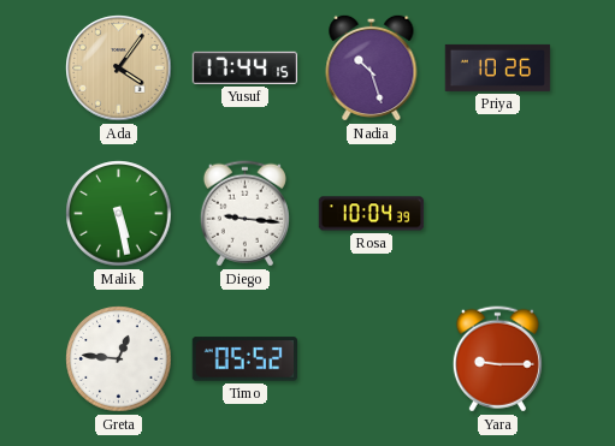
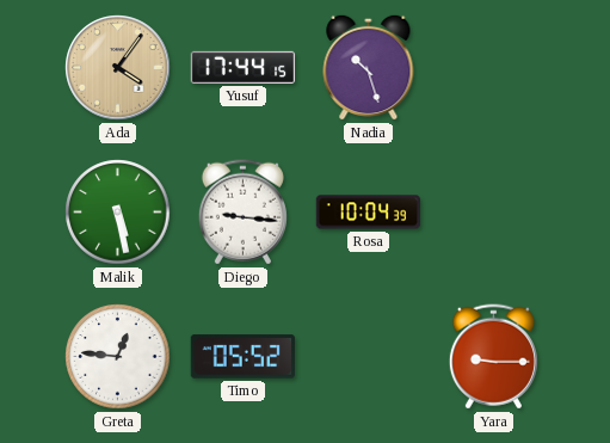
Priya: 10:26 -> none
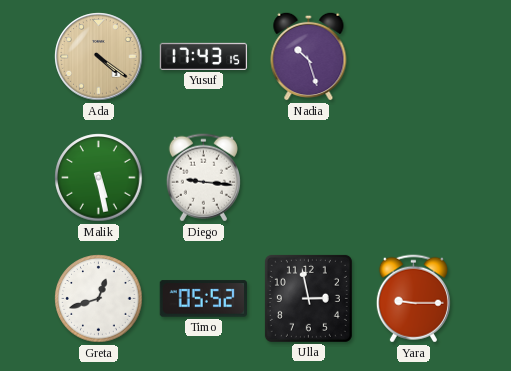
Ada: 4:06 -> 4:21
Yusuf: 17:44 -> 17:43
Rosa: 10:04 -> none
Greta: 12:46 -> 12:42
Ulla: none -> 2:58
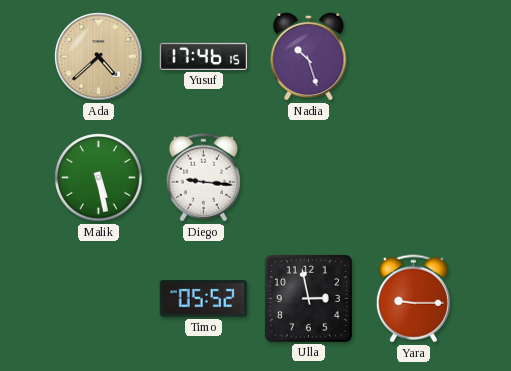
Ada: 4:21 -> 4:38
Yusuf: 17:43 -> 17:46
Greta: 12:42 -> none
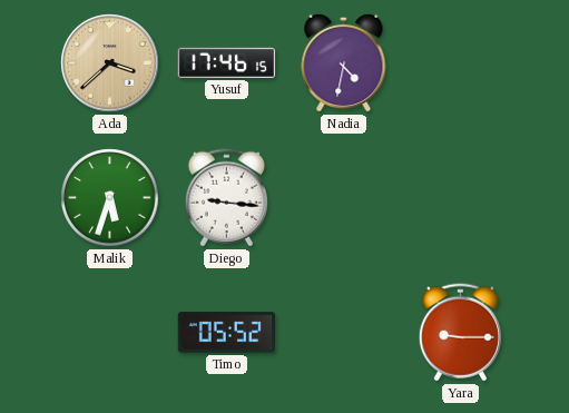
Ada: 4:38 -> 3:38
Nadia: 10:27 -> 4:32
Malik: 5:28 -> 5:33
Ulla: 2:58 -> none
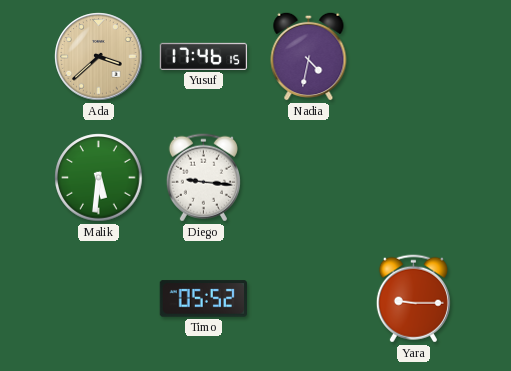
Malik: 5:33 -> 5:31
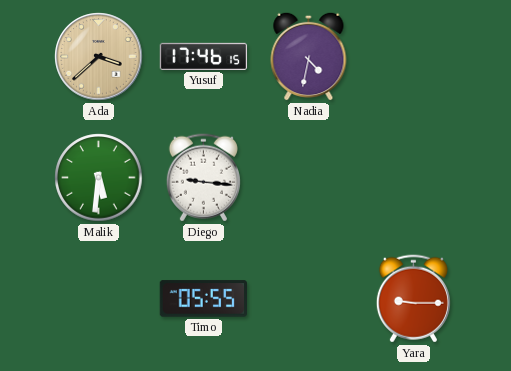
Timo: 05:52 -> 05:55
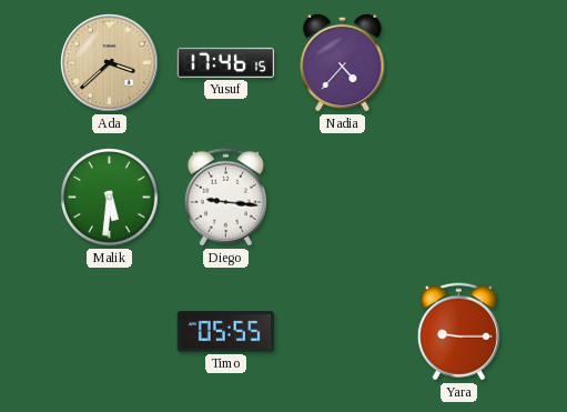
Nadia: 4:32 -> 4:37
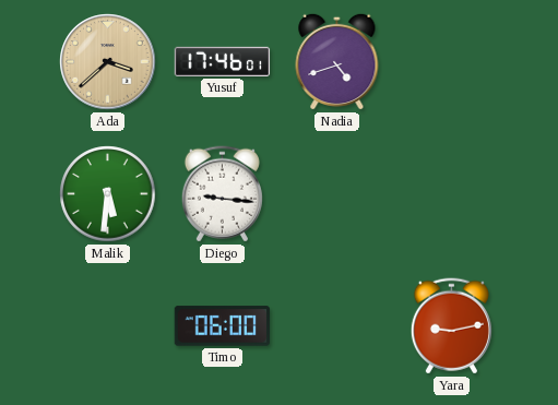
Yusuf: 17:46:15 -> 17:46:01
Nadia: 4:37 -> 4:42
Timo: 05:55 -> 06:00
Yara: 9:15 -> 9:13
